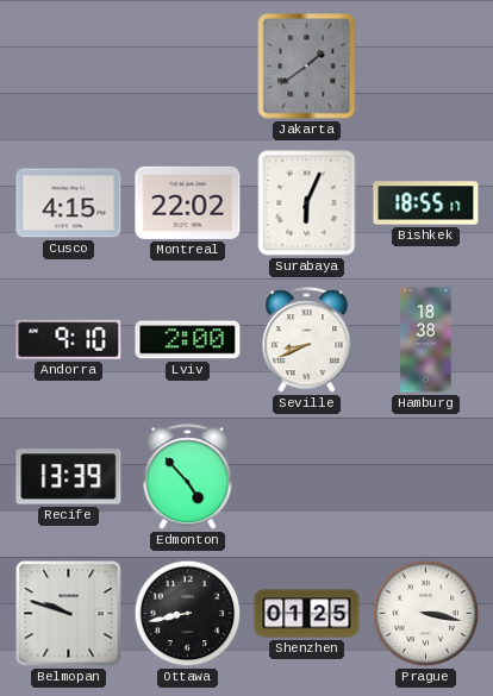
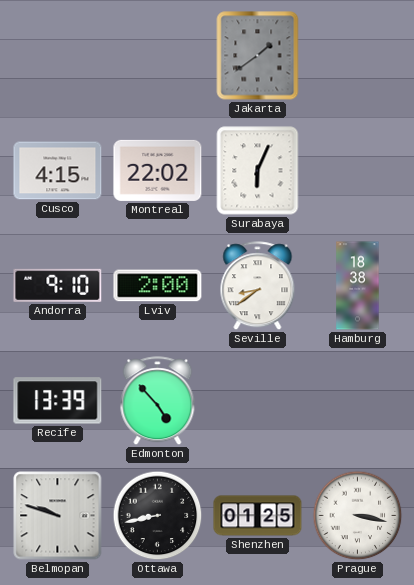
Bishkek: 18:55 -> none
Seville: 8:41 -> 8:39
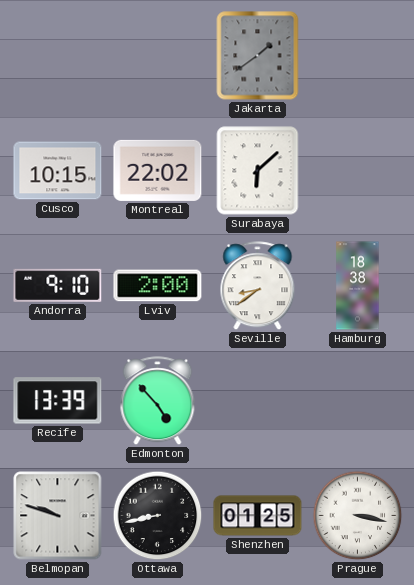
Cusco: 4:15 -> 10:15
Surabaya: 6:04 -> 6:08
